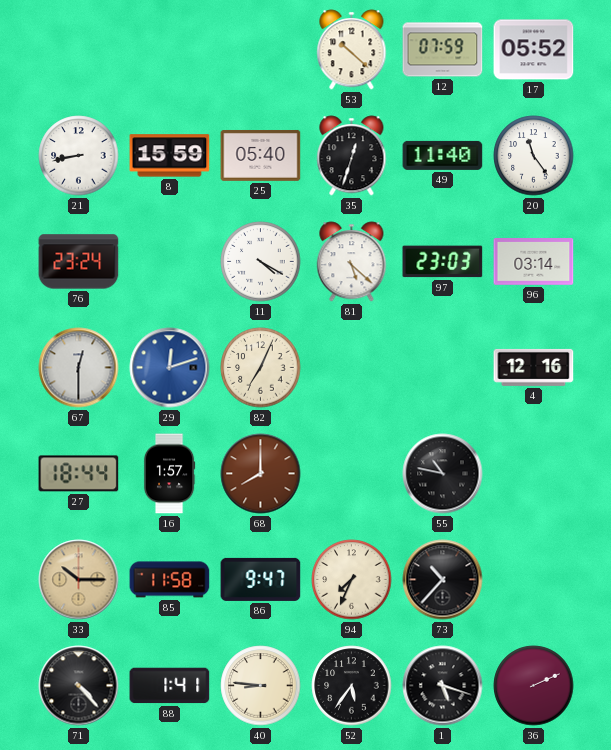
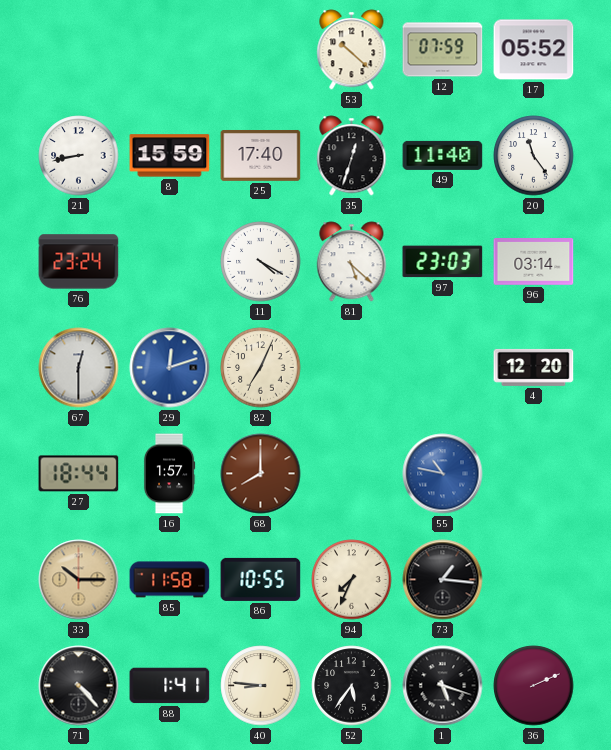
25: 05:40 -> 17:40
4: 12:16 -> 12:20
55 dial: black -> blue
86: 9:47 -> 10:55
73: 10:37 -> 1:16
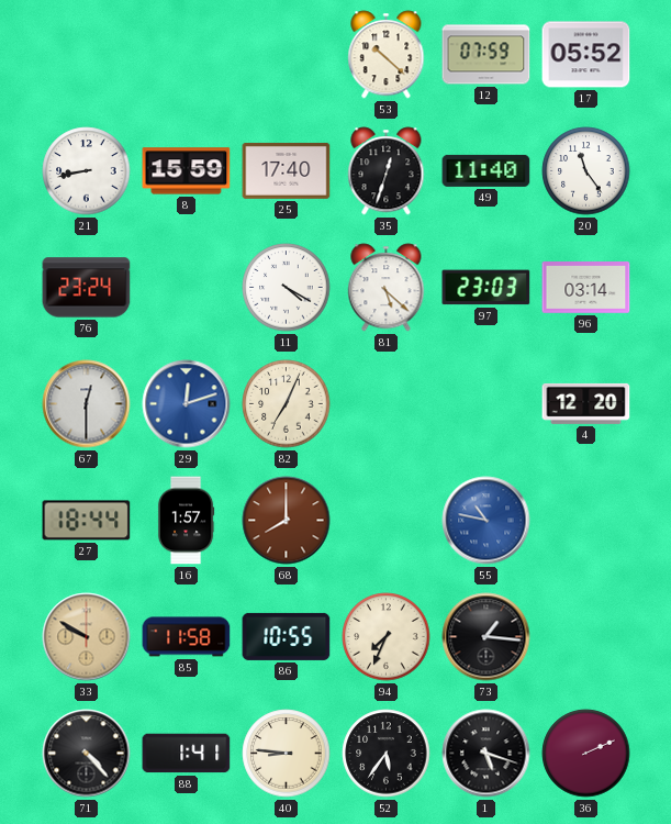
33: 10:15 -> 9:50
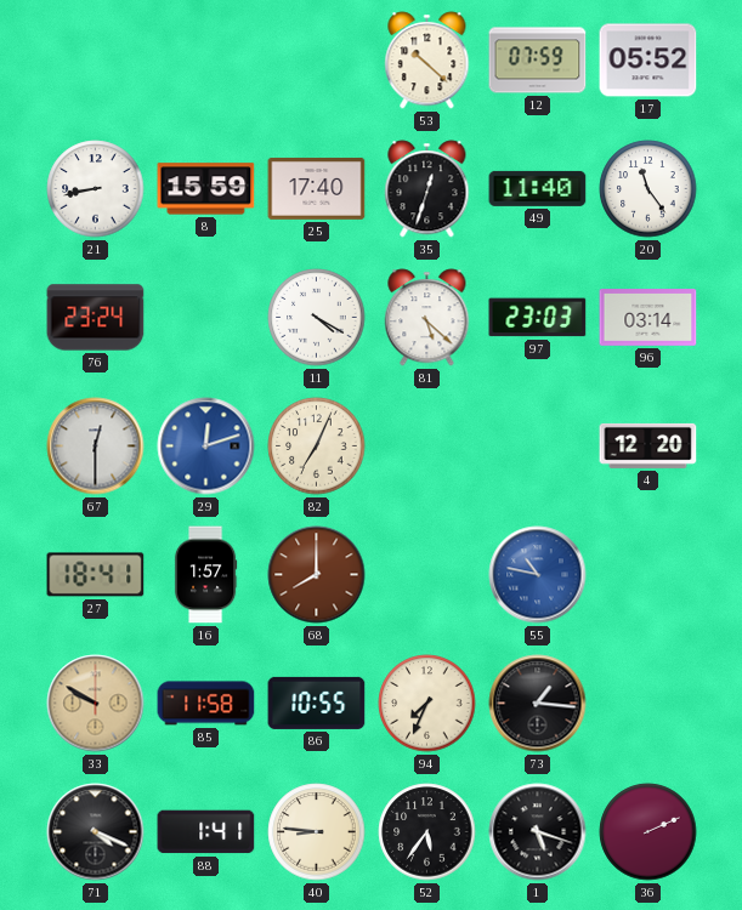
27: 18:44 -> 18:41
71: 4:23 -> 4:19
